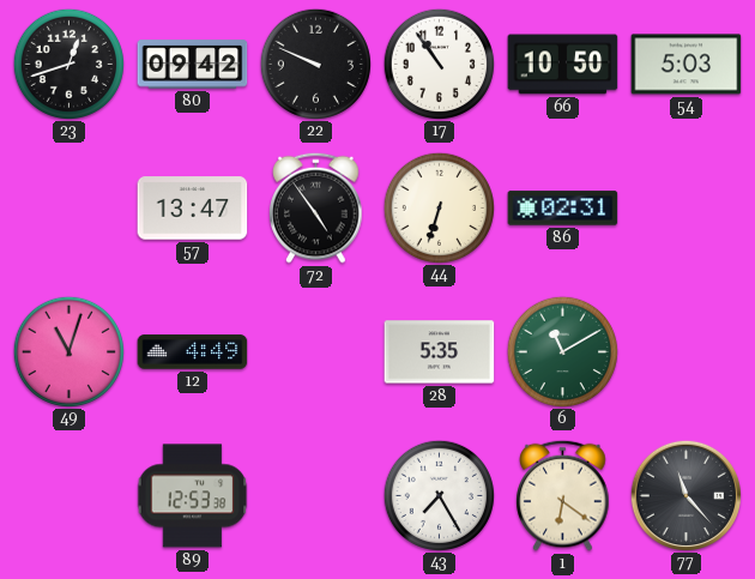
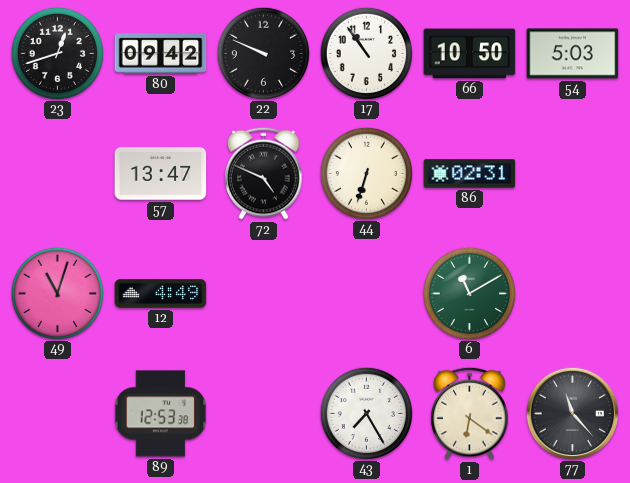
72: 4:54 -> 4:49
28: 5:35 -> none
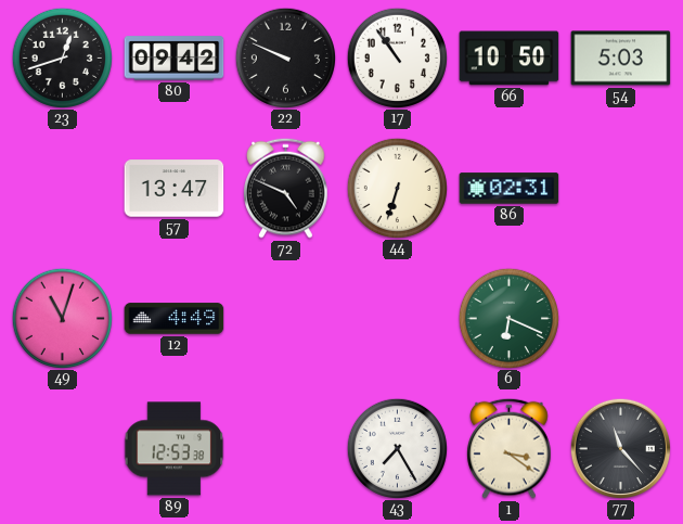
6: 11:10 -> 6:19
1: 6:21 -> 3:21
